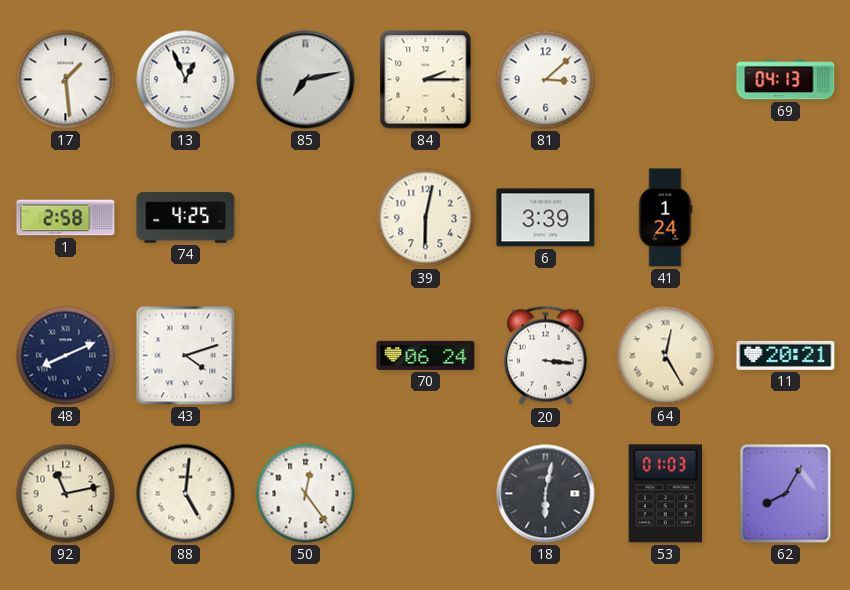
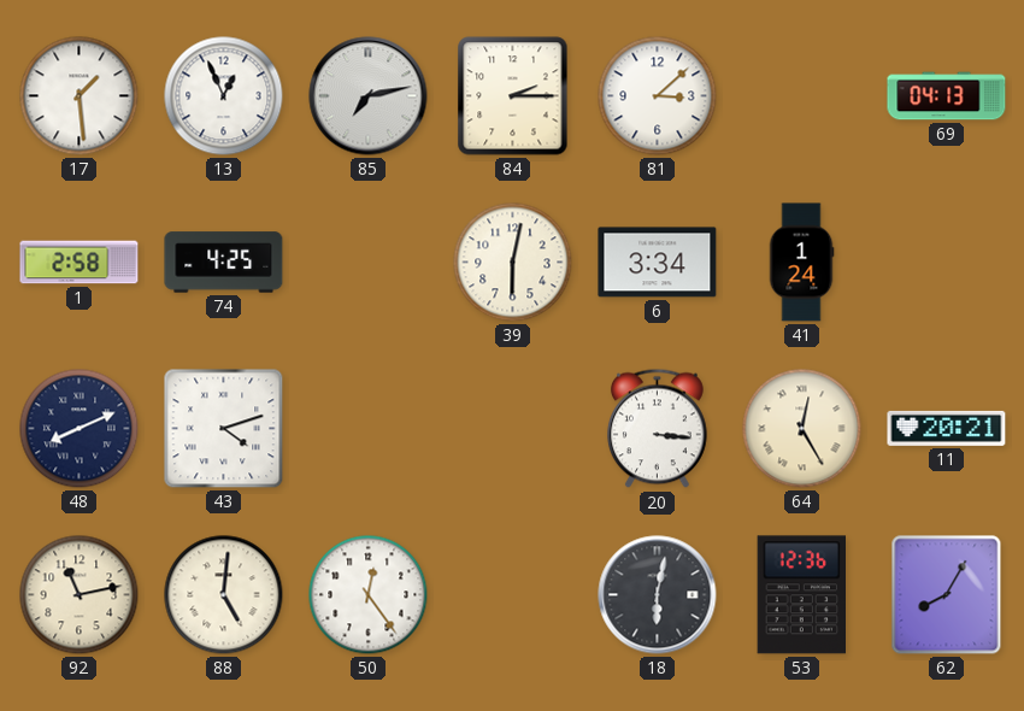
6: 3:39 -> 3:34
70: 06:24 -> none
53: 01:03 -> 12:36
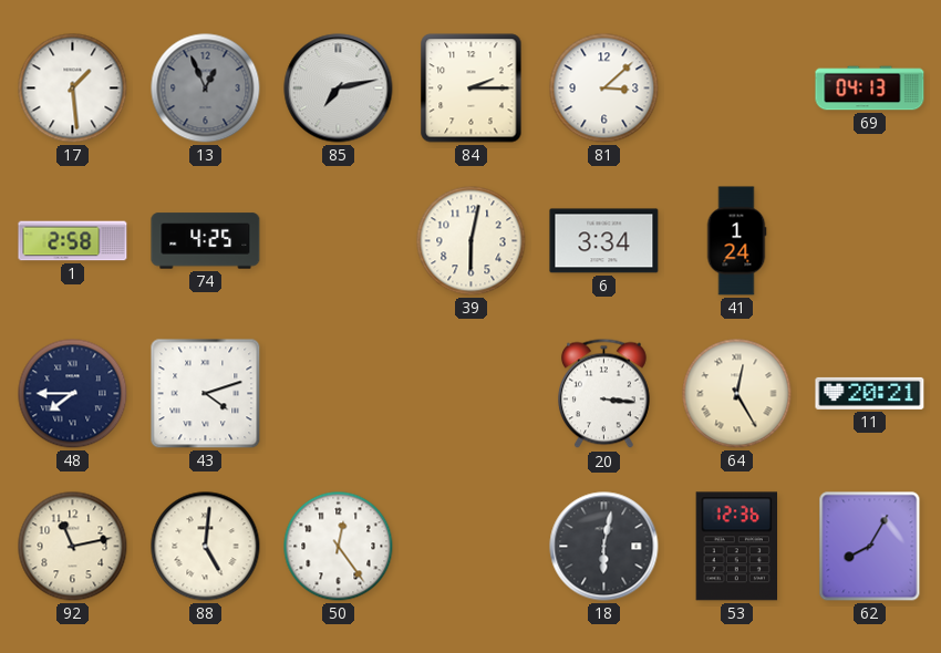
13 dial: white -> grey
48: 8:11 -> 7:45
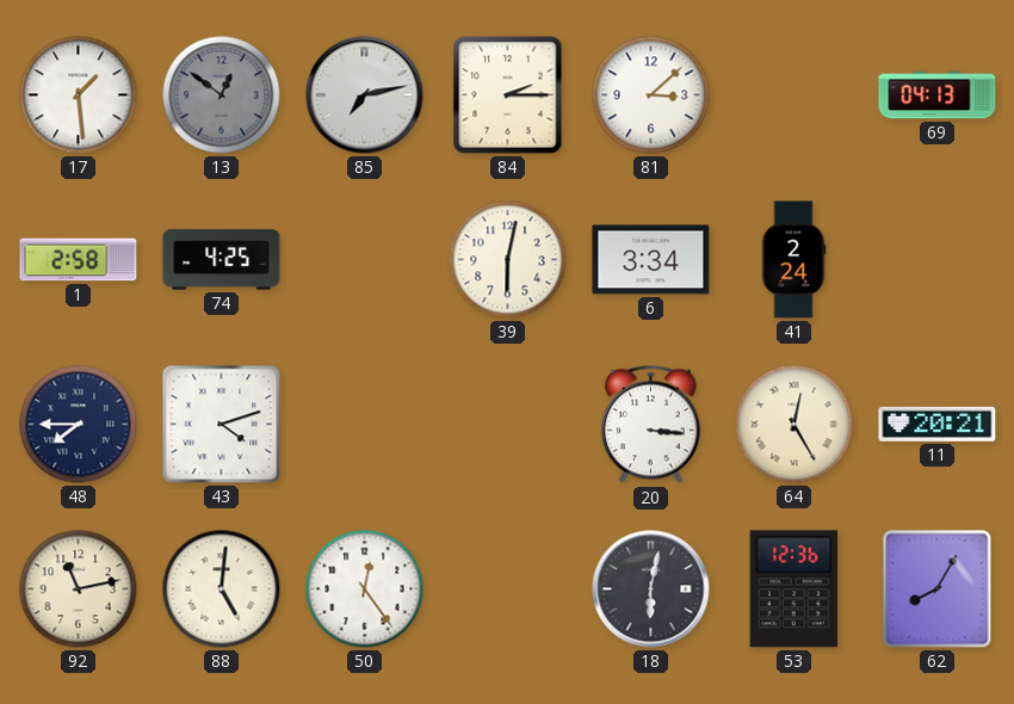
13: 12:56 -> 12:51
41: 1:24 -> 2:24
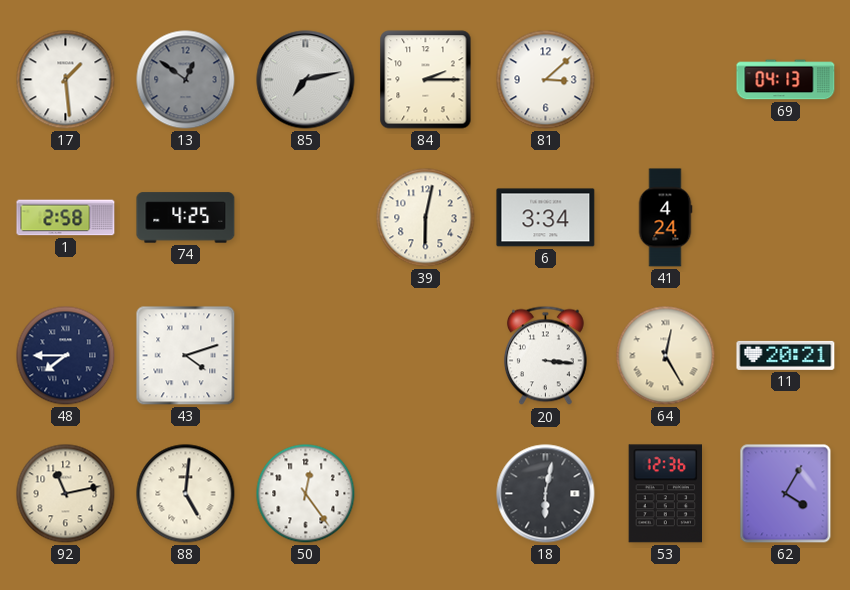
41: 2:24 -> 4:24
62: 8:05 -> 4:05
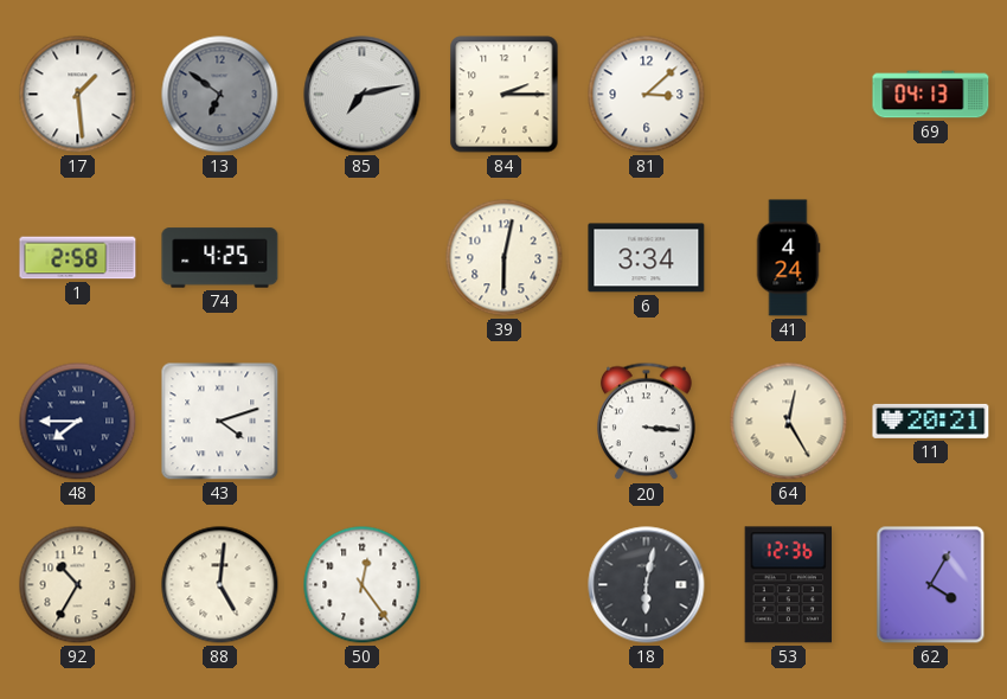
13: 12:51 -> 6:51
92: 11:13 -> 10:35
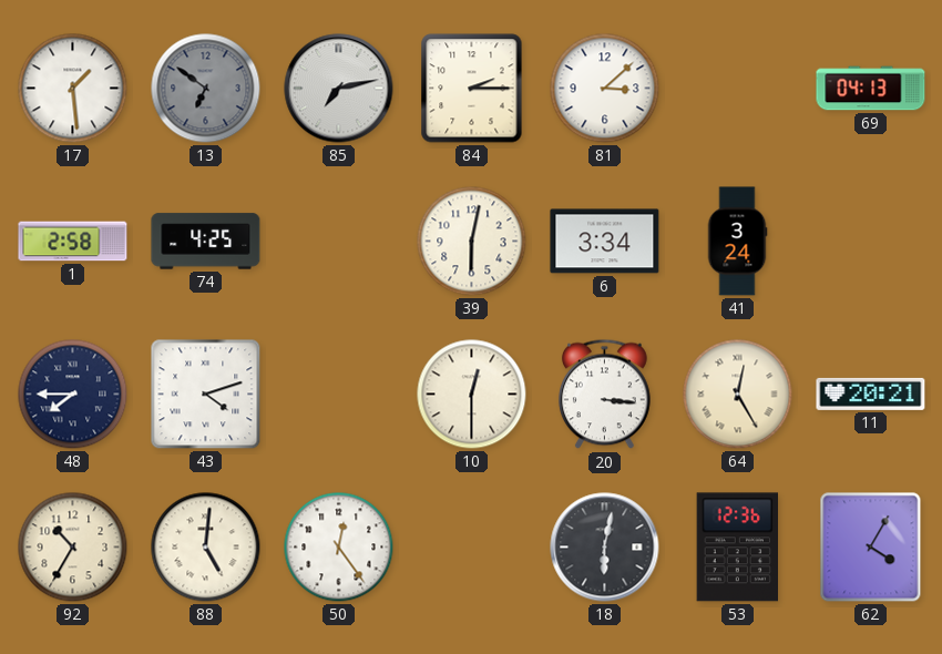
41: 4:24 -> 3:24
10: none -> 12:30
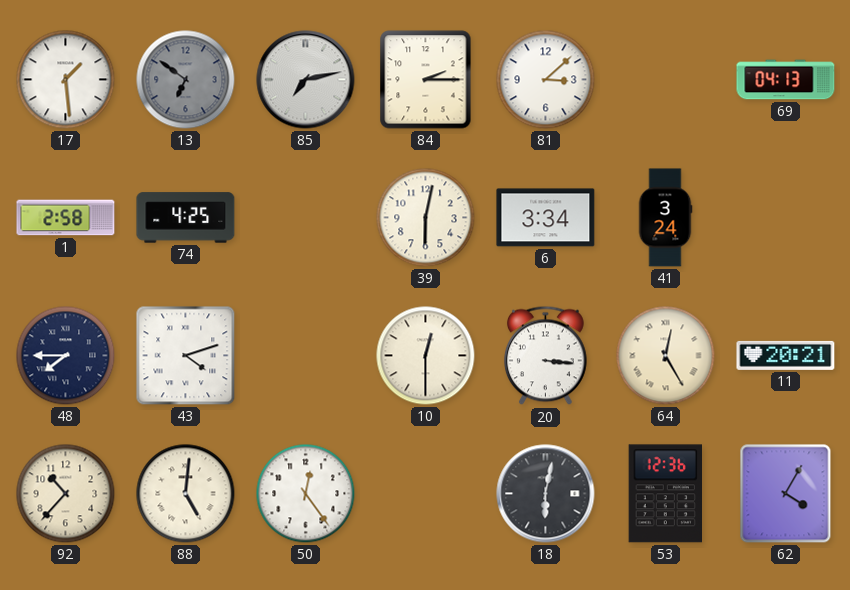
92: 10:35 -> 10:37
